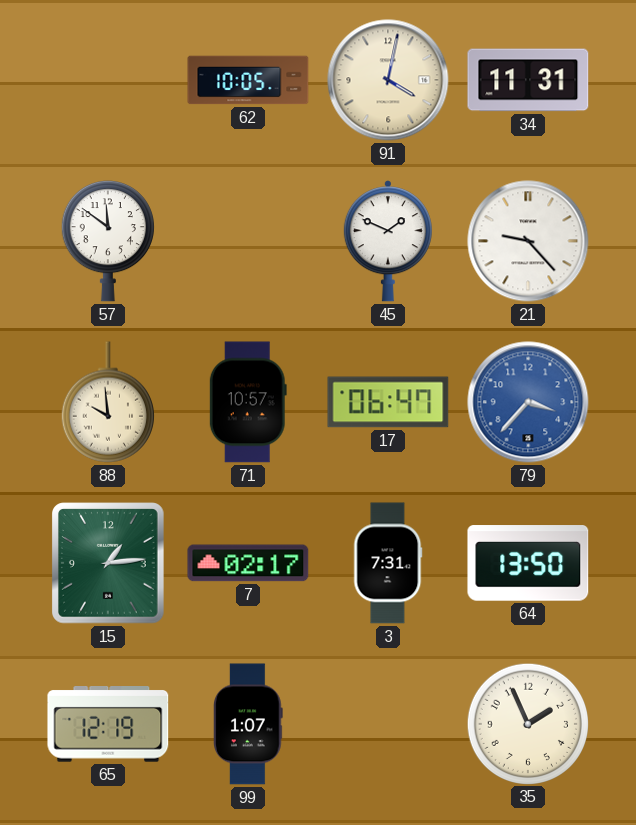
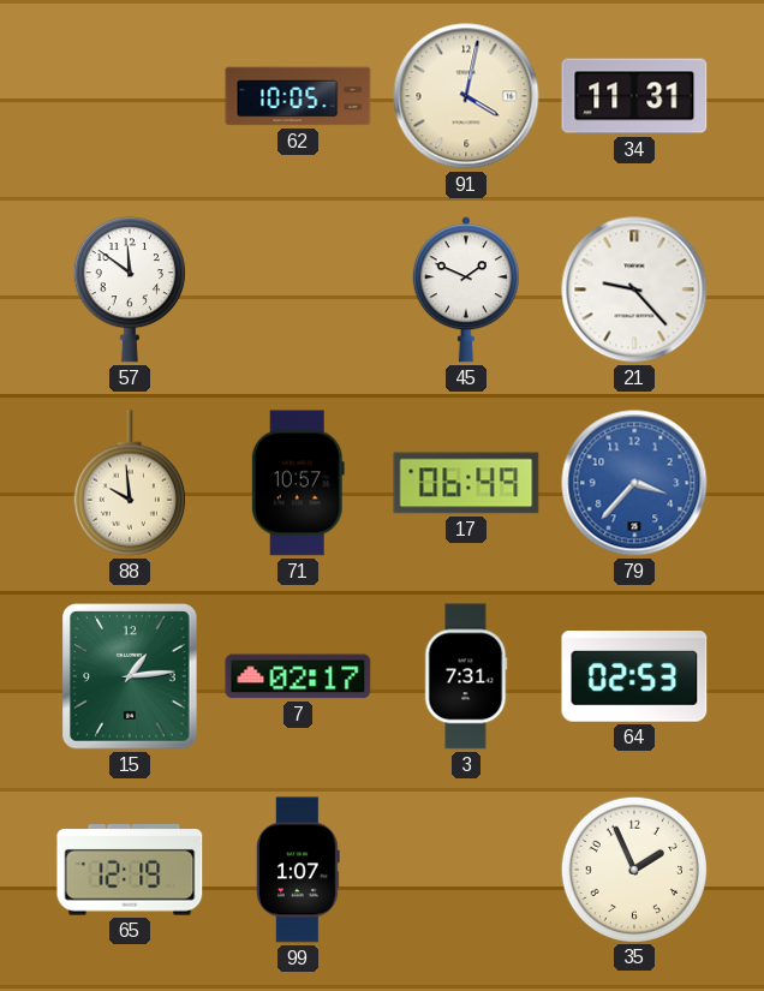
17: 06:47 -> 06:49
64: 13:50 -> 02:53
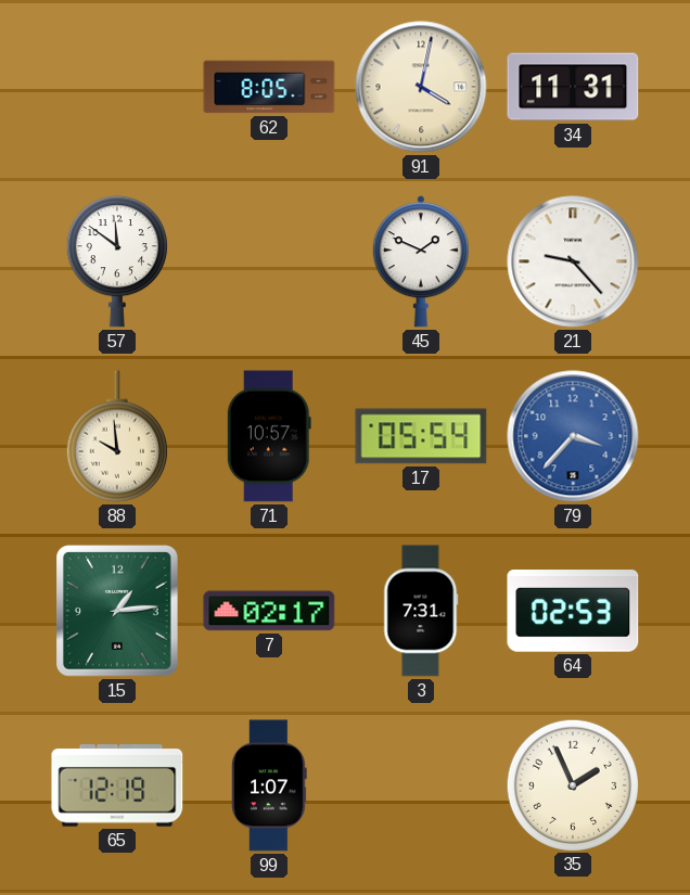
62: 10:05 -> 8:05
17: 06:49 -> 05:54
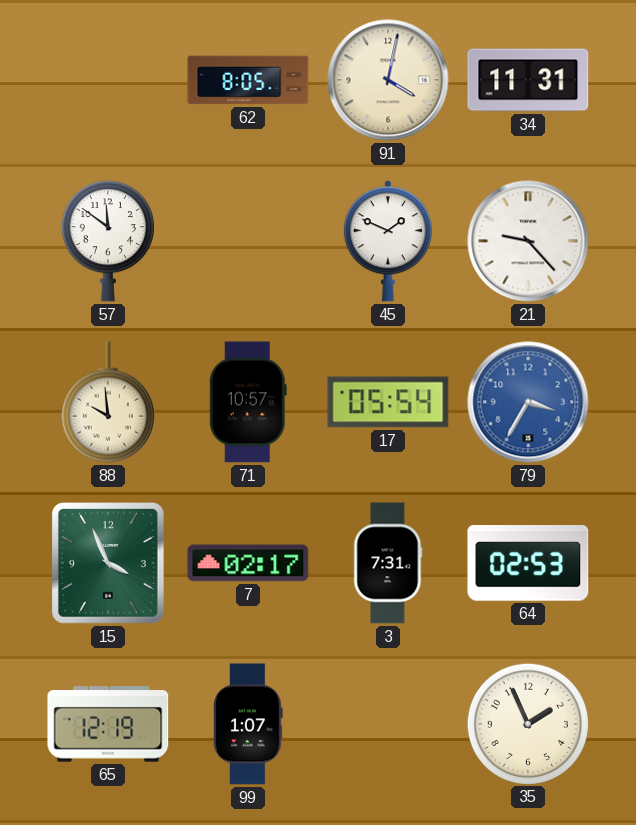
79: 3:37 -> 3:35
15: 1:14 -> 3:56
